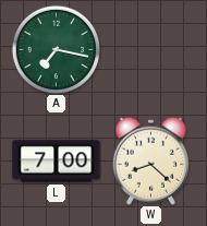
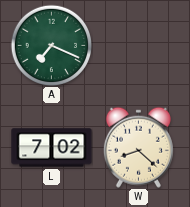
A: 7:17 -> 7:19
L: 7:00 -> 7:02
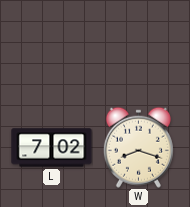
A: 7:19 -> none
W: 8:22 -> 8:18
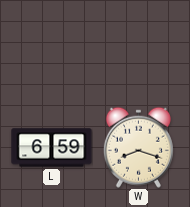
L: 7:02 -> 6:59
